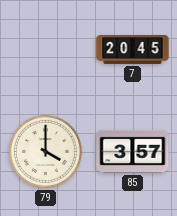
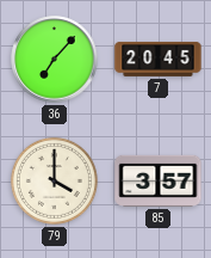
36: none -> 7:07
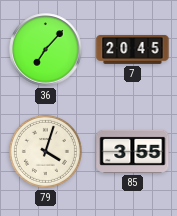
79: 4:00 -> 4:03
85: 3:57 -> 3:55
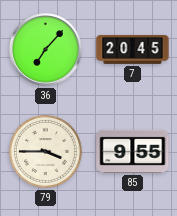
79: 4:03 -> 3:45
85: 3:55 -> 9:55
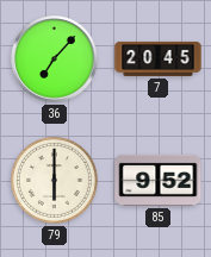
79: 3:45 -> 6:00
85: 9:55 -> 9:52
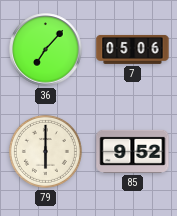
7: 20:45 -> 05:06
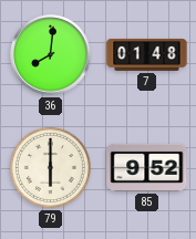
36: 7:07 -> 8:01
7: 05:06 -> 01:48
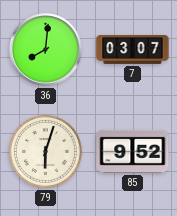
7: 01:48 -> 03:07
79: 6:00 -> 6:03
